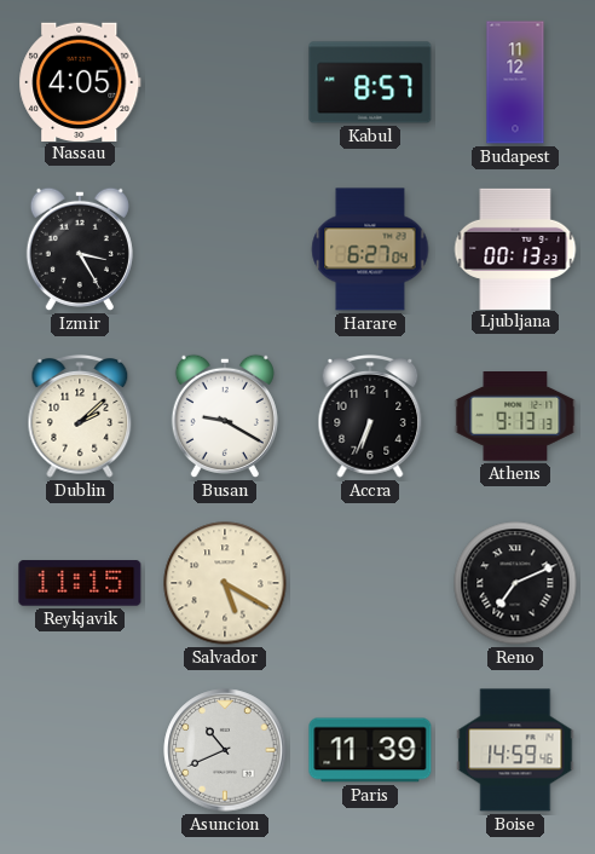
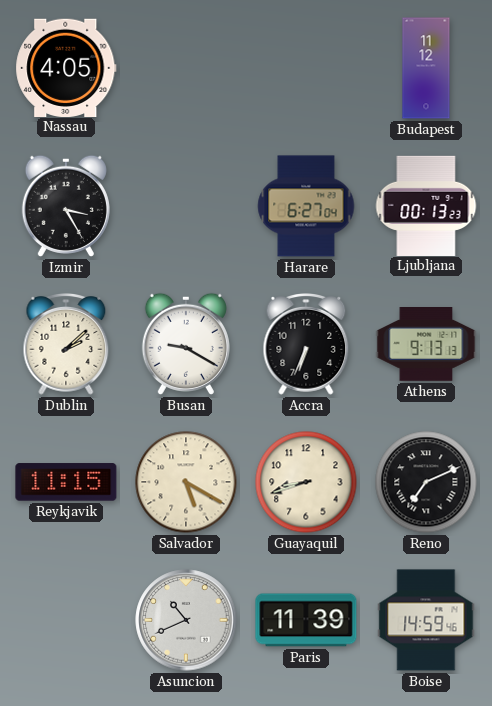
Kabul: 8:57 -> none
Guayaquil: none -> 8:42
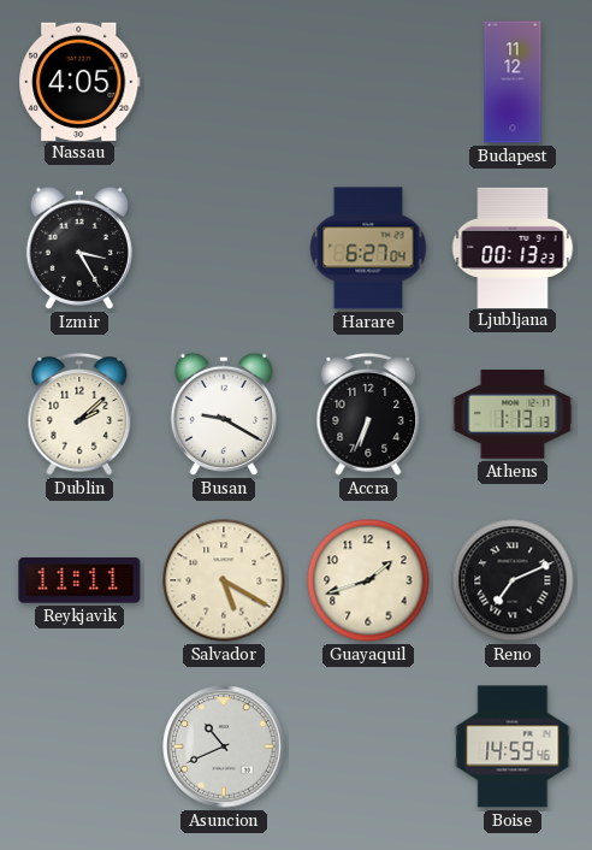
Athens: 9:13 -> 1:13
Reykjavik: 11:15 -> 11:11
Guayaquil: 8:42 -> 1:42
Paris: 11:39 -> none
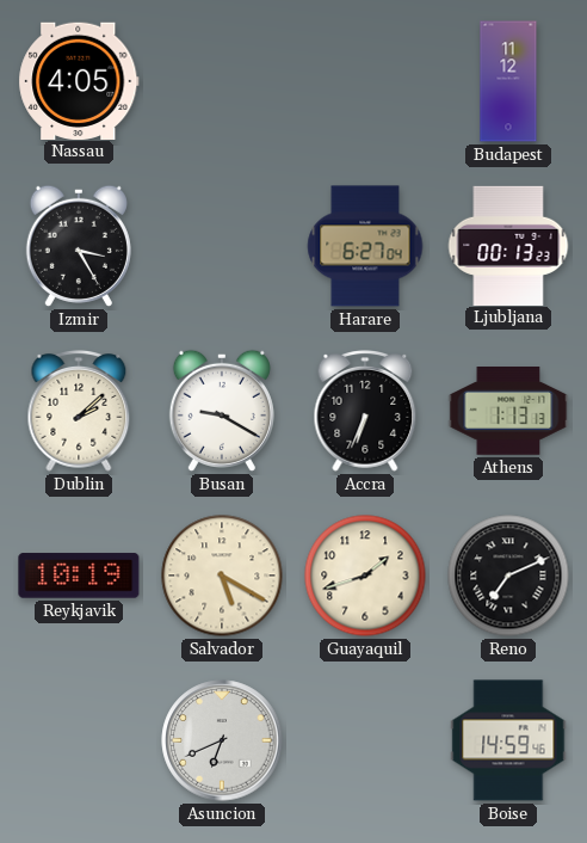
Reykjavik: 11:11 -> 10:19
Asuncion: 10:41 -> 6:41
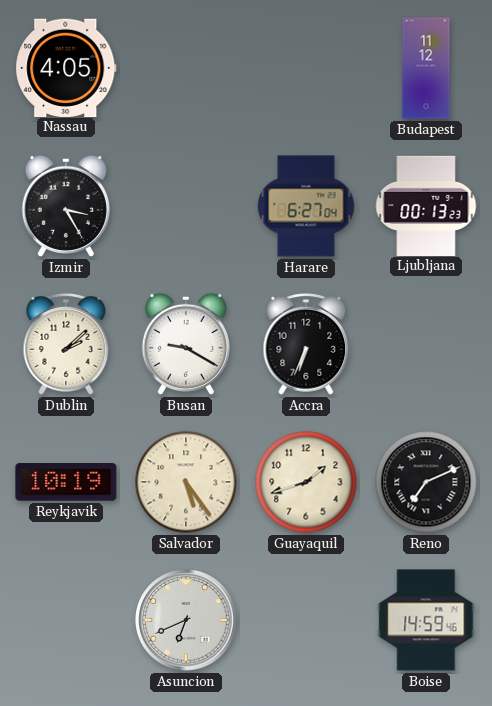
Athens: 1:13 -> none
Salvador: 5:20 -> 5:24
